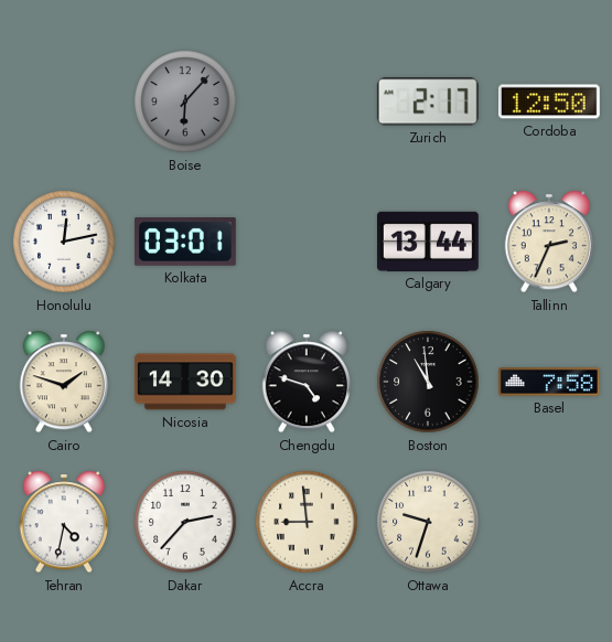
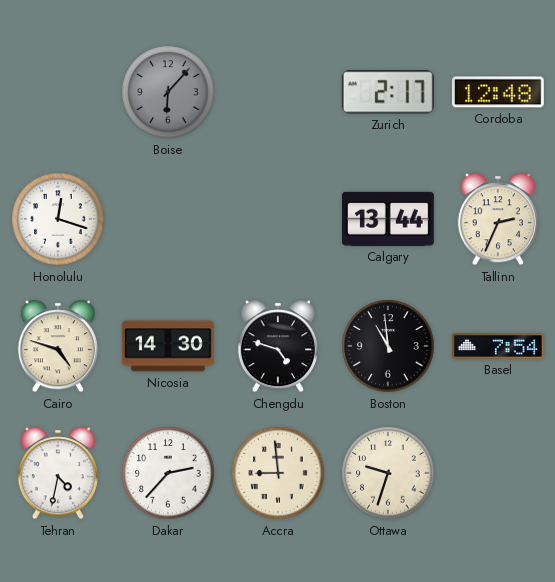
Cordoba: 12:50 -> 12:48
Honolulu: 12:13 -> 12:18
Kolkata: 03:01 -> none
Cairo: 1:48 -> 4:48
Basel: 7:58 -> 7:54
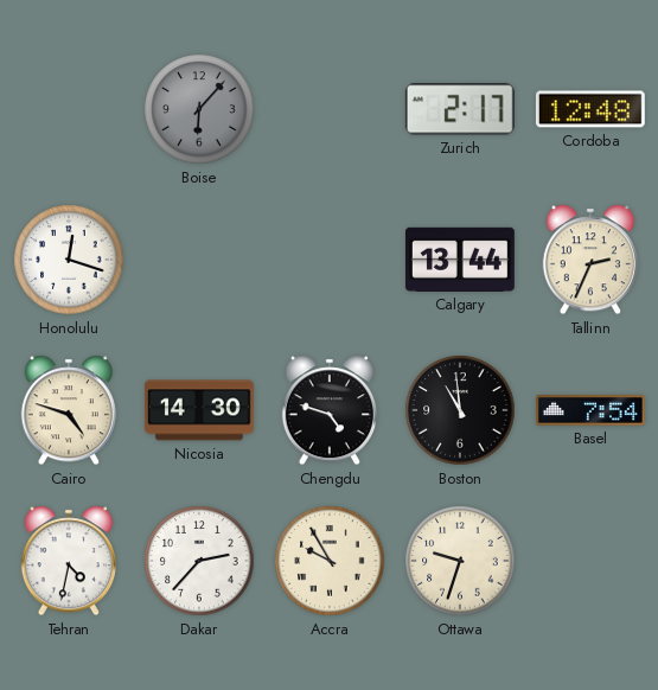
Accra: 8:59 -> 9:55
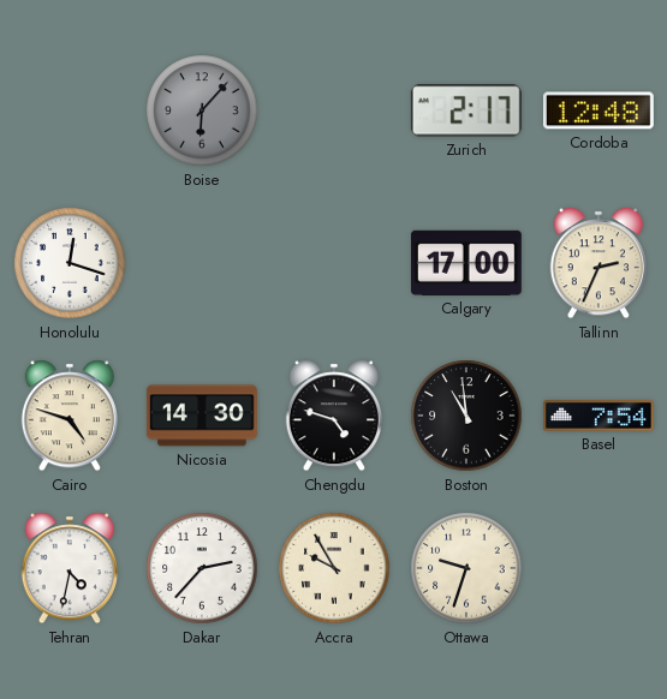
Calgary: 13:44 -> 17:00
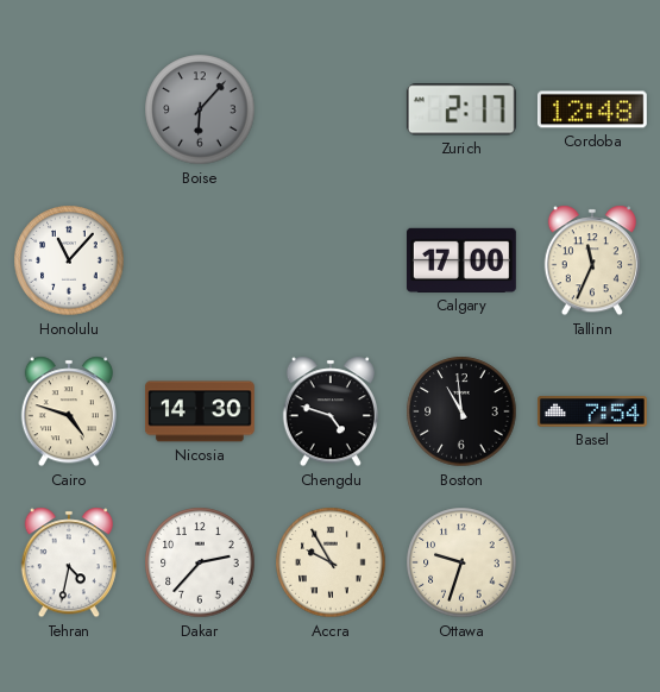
Honolulu: 12:18 -> 11:07
Tallinn: 2:34 -> 11:34
